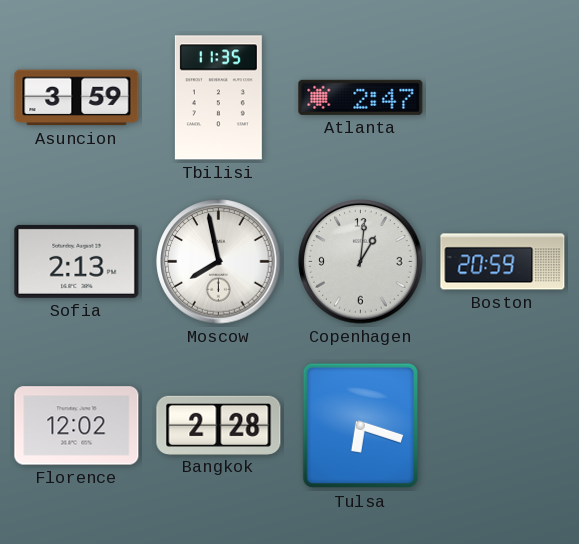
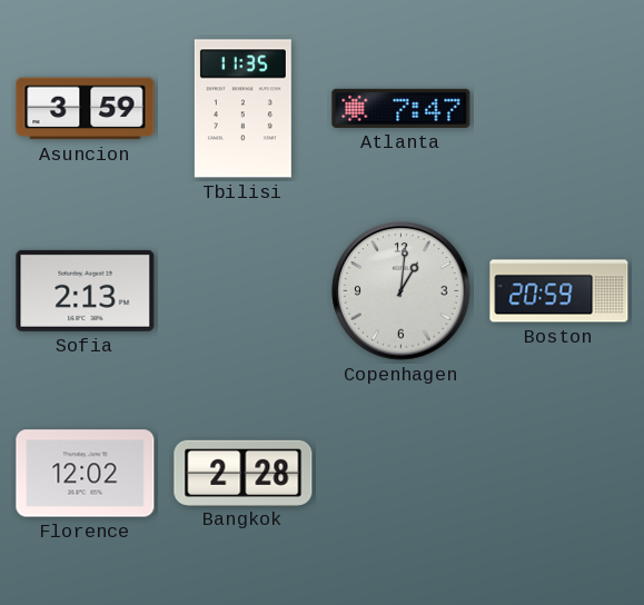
Atlanta: 2:47 -> 7:47
Moscow: 7:58 -> none
Tulsa: 6:18 -> none
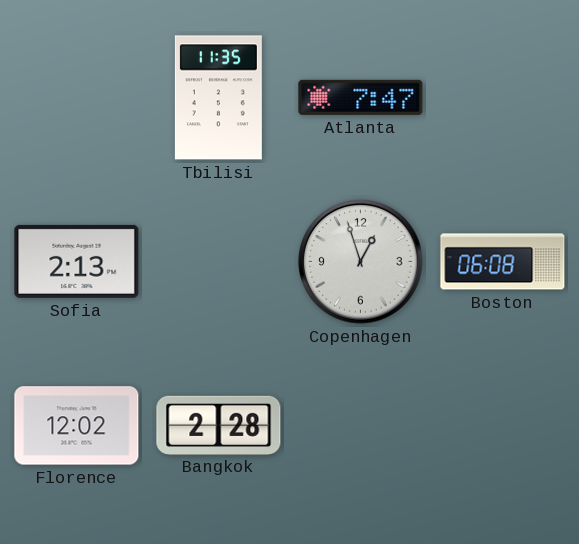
Asuncion: 3:59 -> none
Copenhagen: 1:01 -> 12:57
Boston: 20:59 -> 06:08
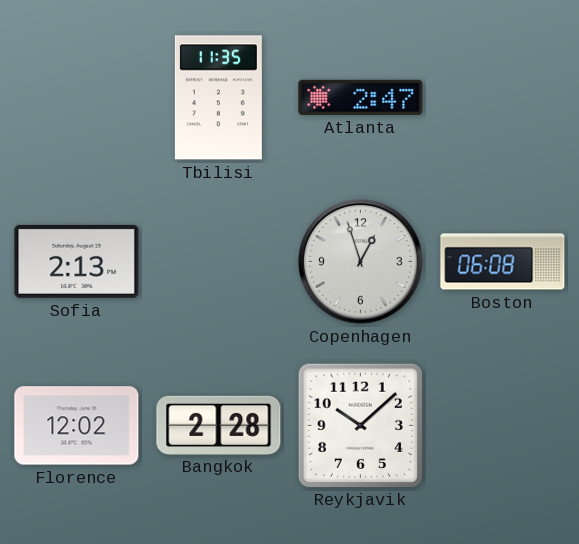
Atlanta: 7:47 -> 2:47
Reykjavik: none -> 10:08
